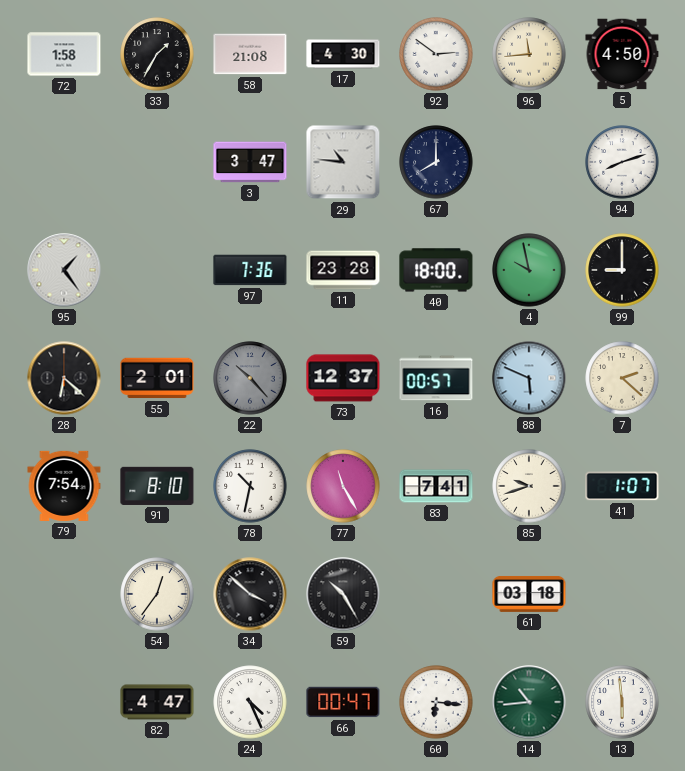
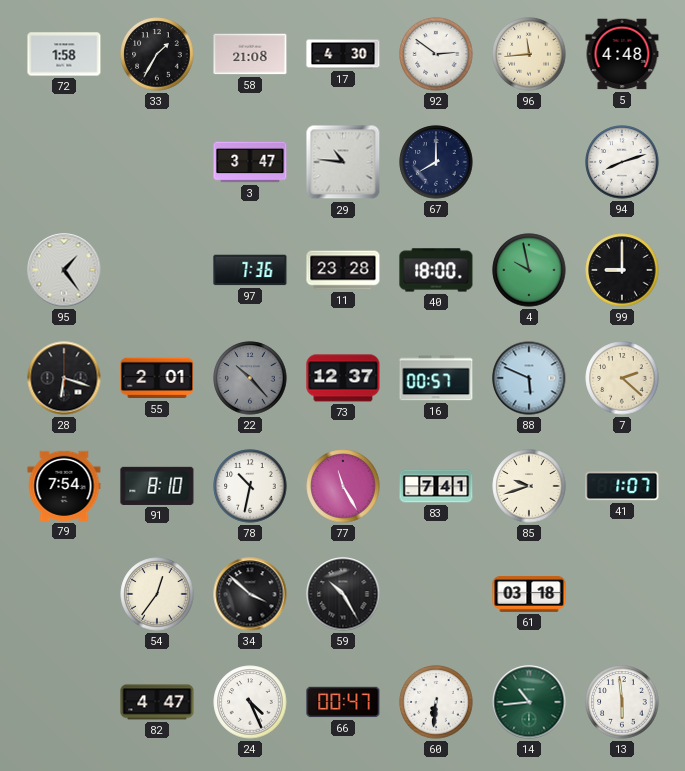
5: 4:50 -> 4:48
28: 6:22 -> 6:18
60: 6:16 -> 6:31
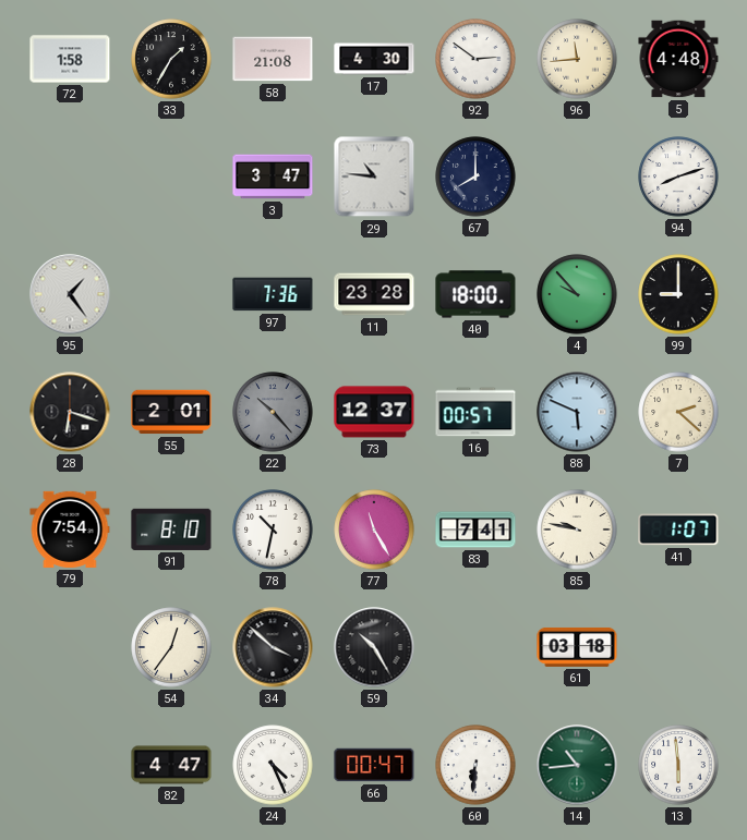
4: 9:58 -> 9:53
85: 9:42 -> 9:47
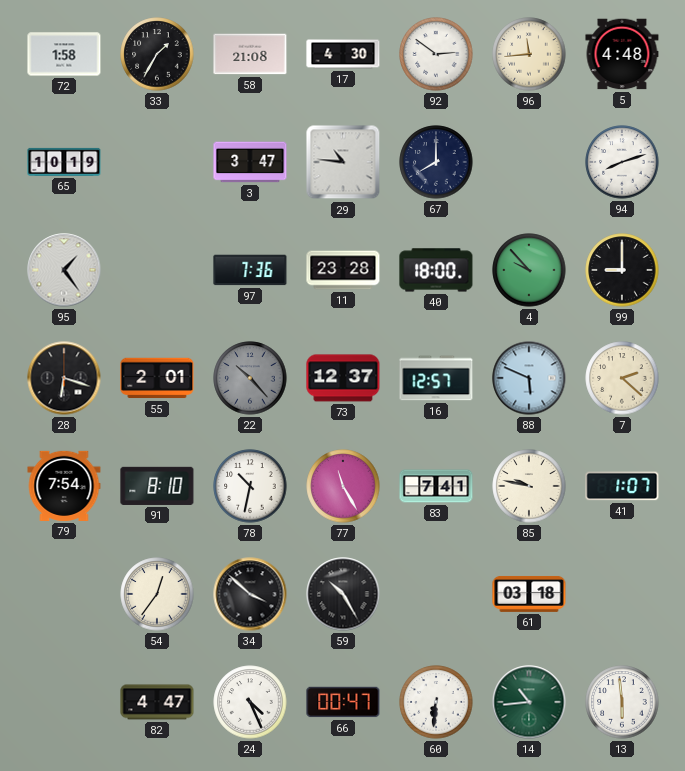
65: none -> 10:19
16: 00:57 -> 12:57
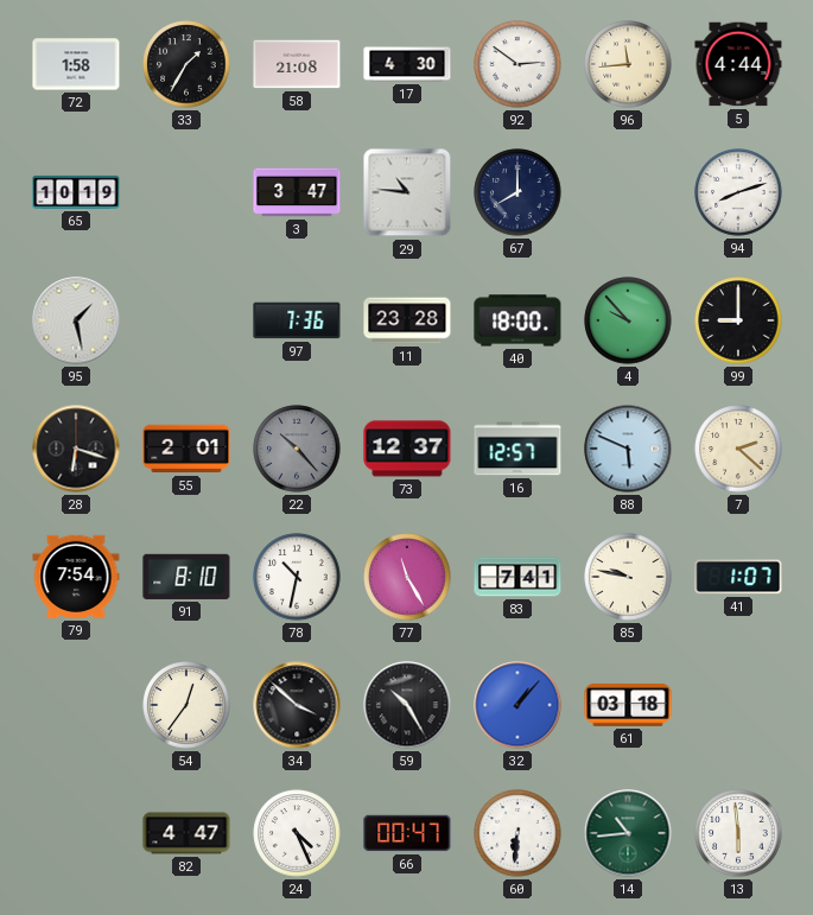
5: 4:48 -> 4:44
95: 1:24 -> 1:28
32: none -> 1:07
